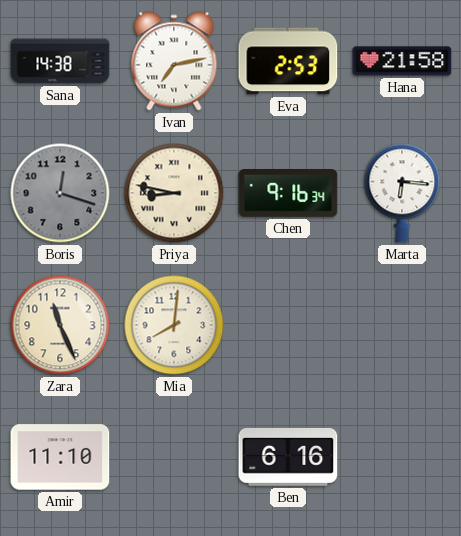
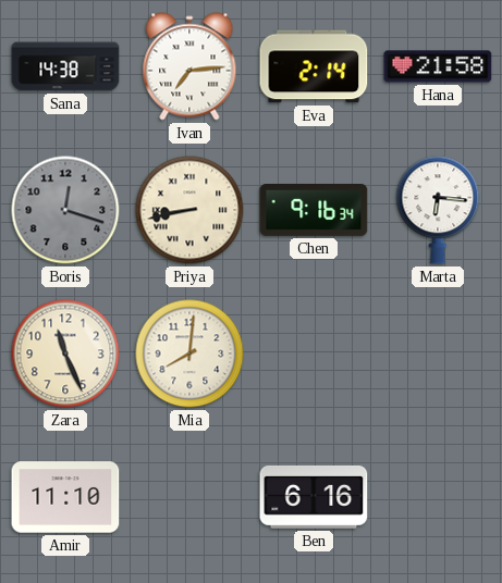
Ivan: 7:13 -> 7:14
Eva: 2:53 -> 2:14
Priya: 8:47 -> 8:43
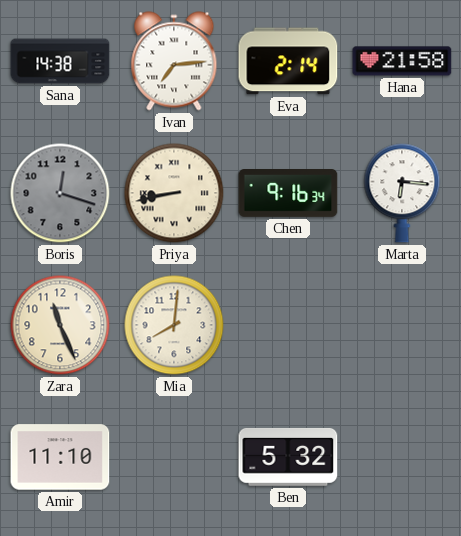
Ben: 6:16 -> 5:32
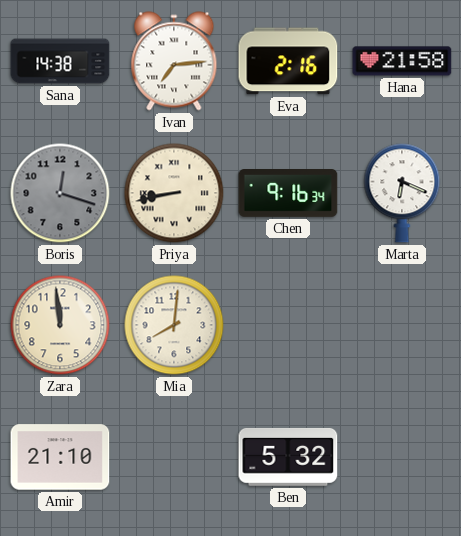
Eva: 2:14 -> 2:16
Marta: 6:16 -> 6:19
Zara: 11:26 -> 11:59
Amir: 11:10 -> 21:10
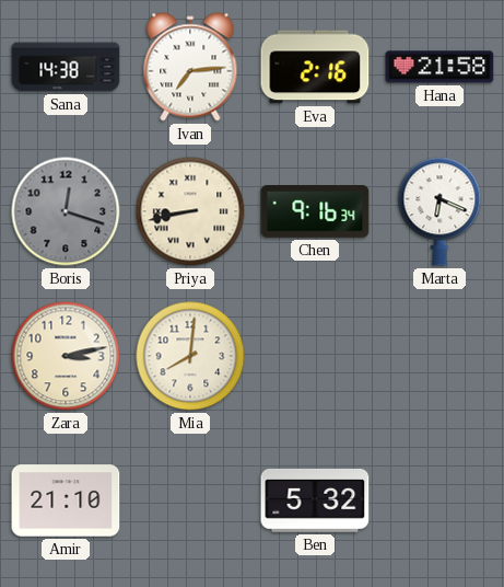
Zara: 11:59 -> 3:13
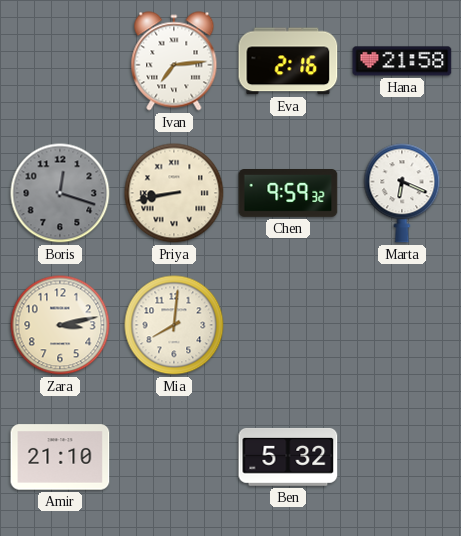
Sana: 14:38 -> none
Chen: 9:16 -> 9:59
